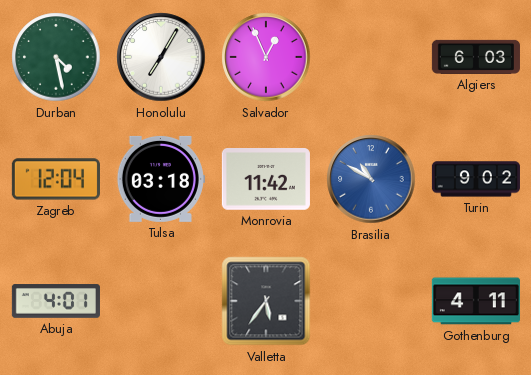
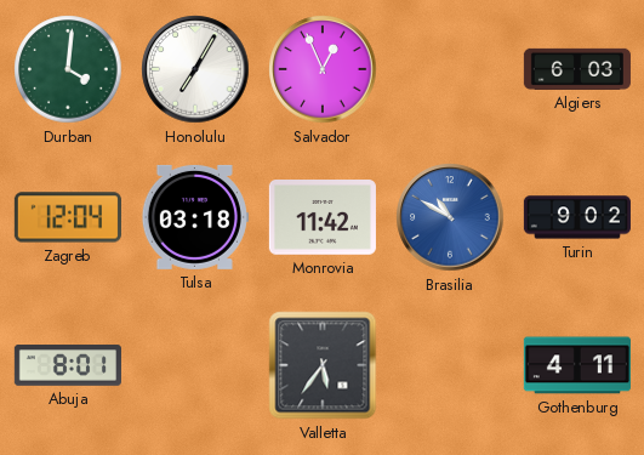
Durban: 4:28 -> 4:01
Abuja: 4:01 -> 8:01
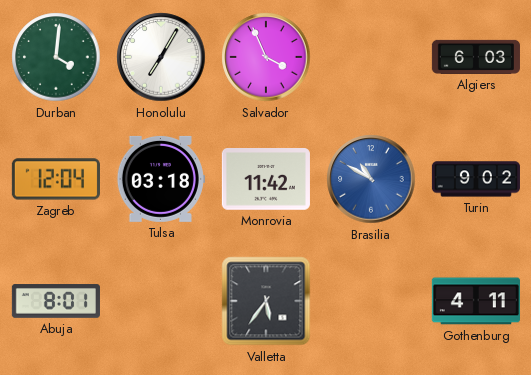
Salvador: 12:56 -> 3:56
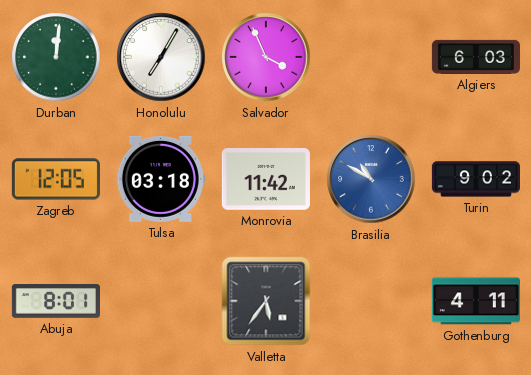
Durban: 4:01 -> 12:01
Zagreb: 12:04 -> 12:05
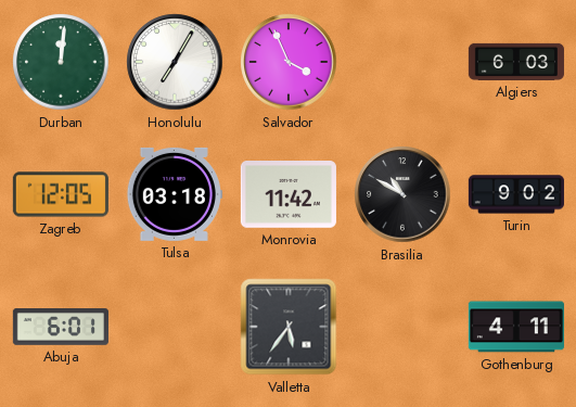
Brasilia dial: blue -> black
Abuja: 8:01 -> 6:01
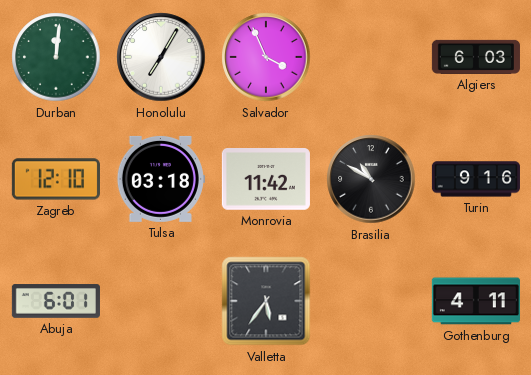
Zagreb: 12:05 -> 12:10
Turin: 9:02 -> 9:16
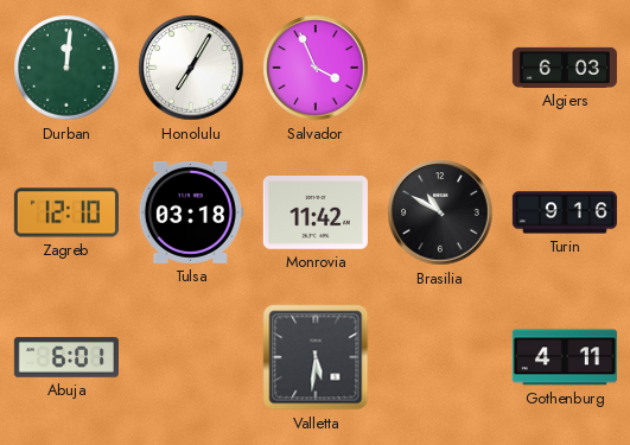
Valletta: 5:36 -> 5:31
